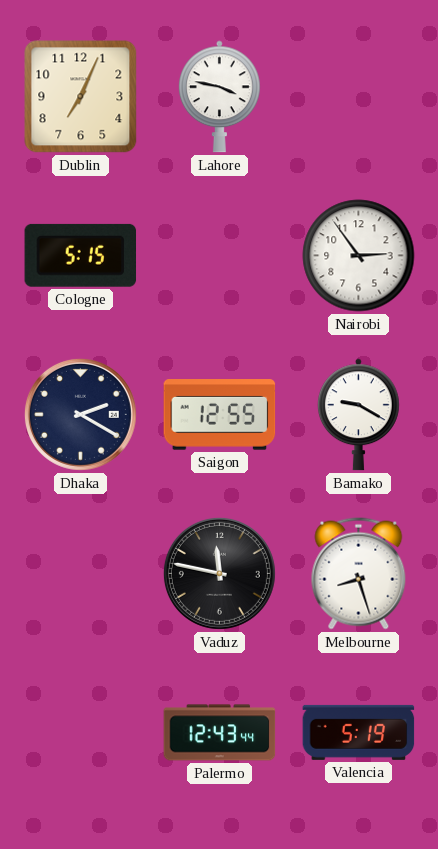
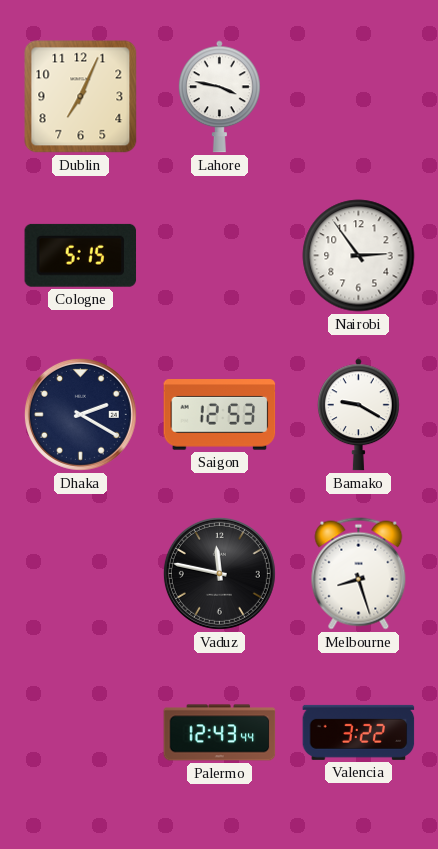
Saigon: 12:55 -> 12:53
Valencia: 5:19 -> 3:22
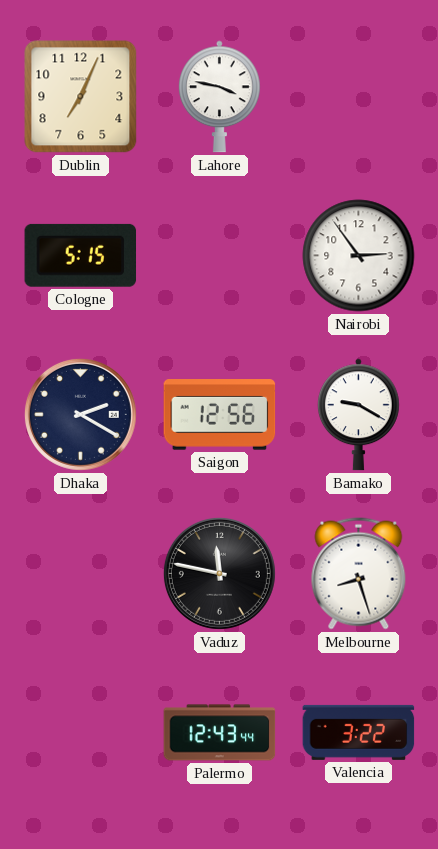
Saigon: 12:53 -> 12:56
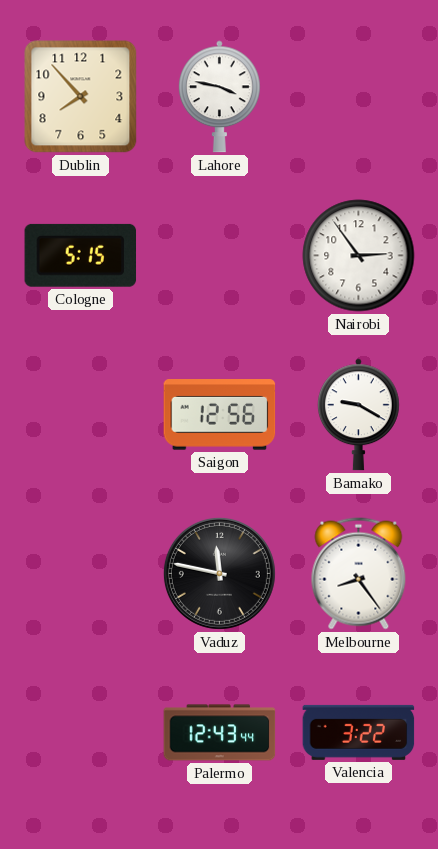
Dublin: 7:04 -> 7:53
Dhaka: 2:20 -> none
Melbourne: 8:27 -> 8:24
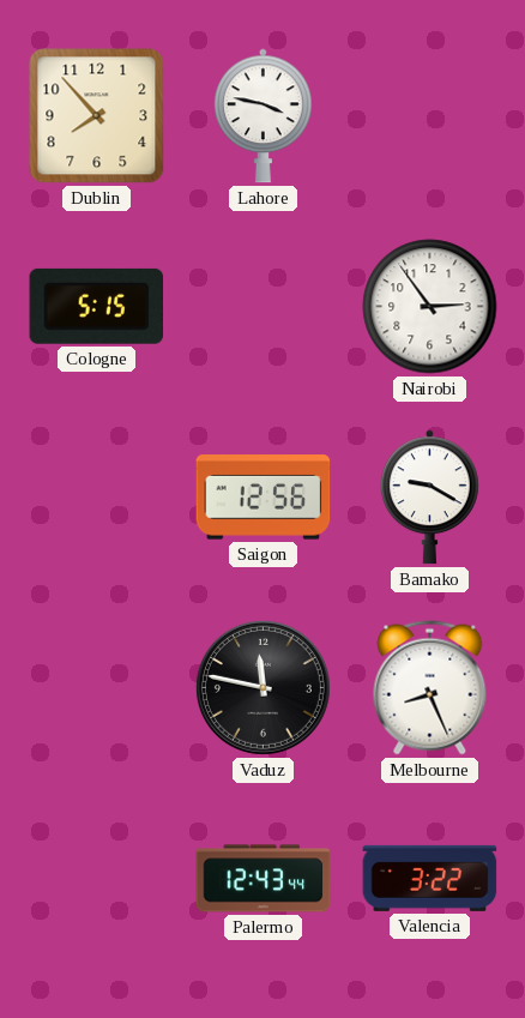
Melbourne: 8:24 -> 8:26
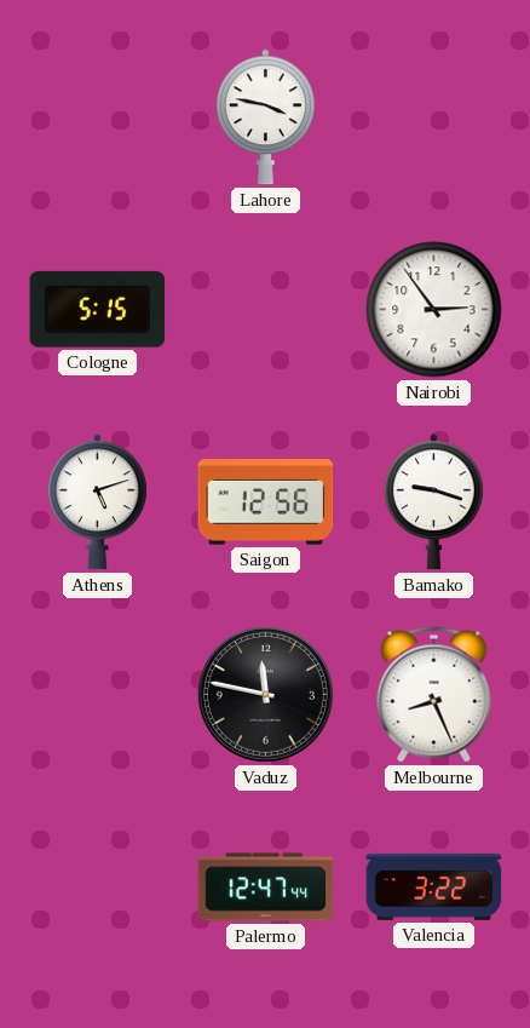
Dublin: 7:53 -> none
Athens: none -> 5:12
Bamako: 9:20 -> 9:18
Palermo: 12:43 -> 12:47
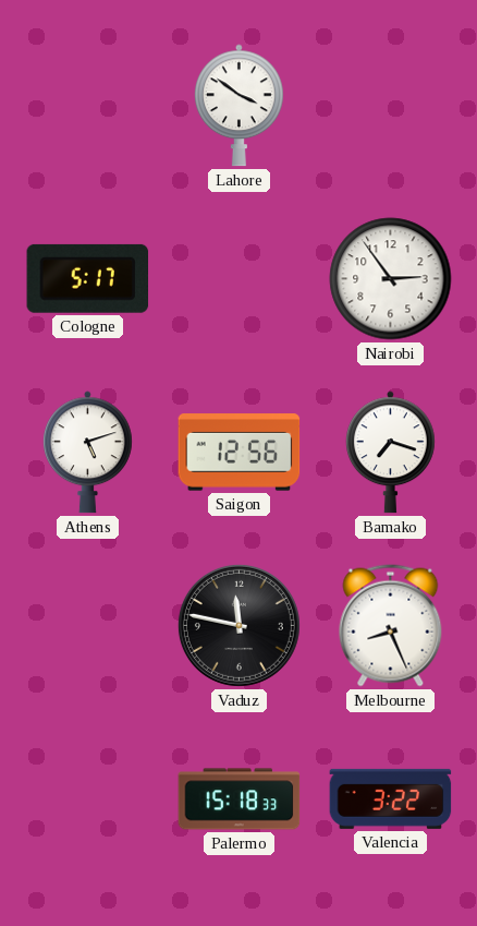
Lahore: 3:47 -> 3:51
Cologne: 5:15 -> 5:17
Bamako: 9:18 -> 7:18
Palermo: 12:47 -> 15:18
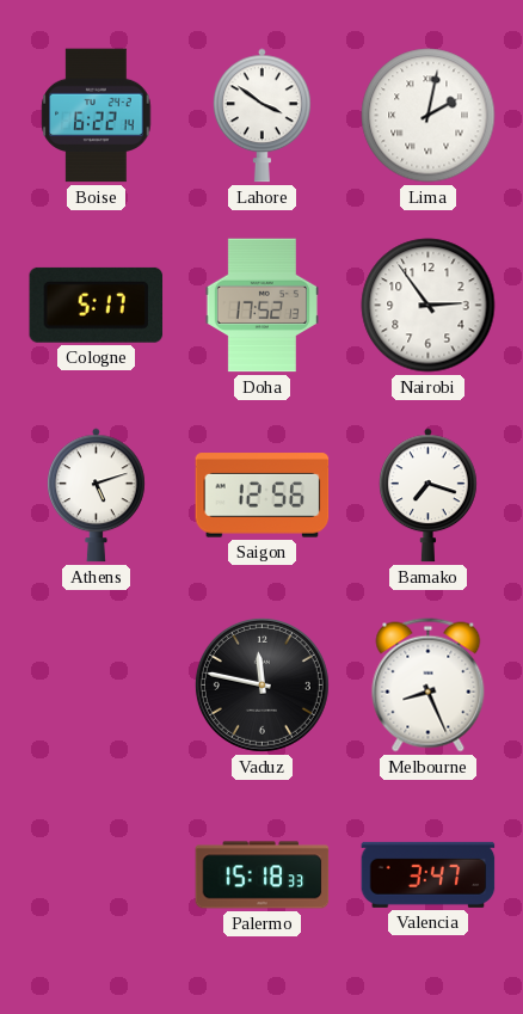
Boise: none -> 6:22
Lima: none -> 2:02
Doha: none -> 17:52
Valencia: 3:22 -> 3:47
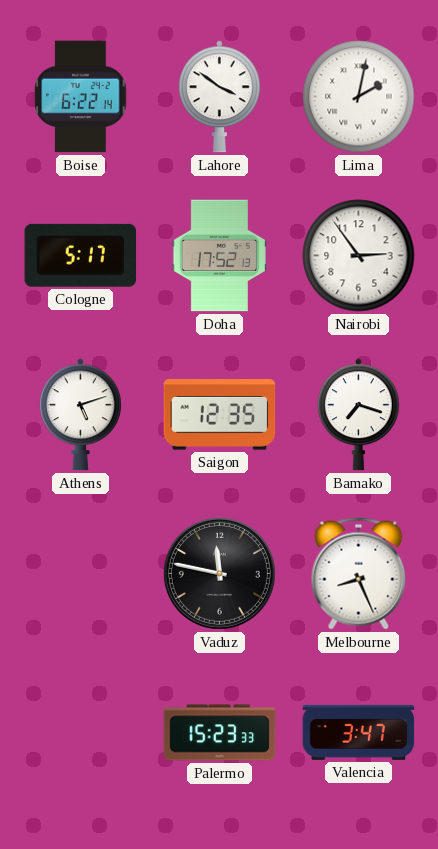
Saigon: 12:56 -> 12:35
Palermo: 15:18 -> 15:23
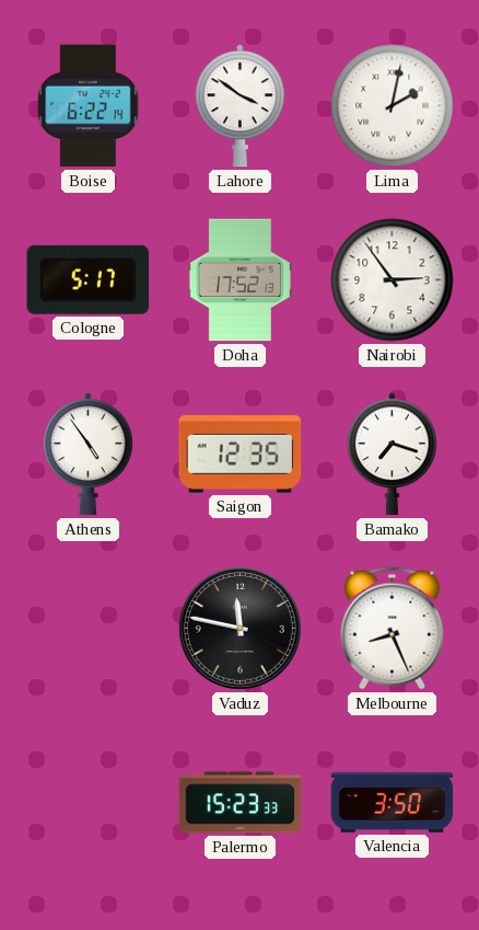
Athens: 5:12 -> 4:54
Valencia: 3:47 -> 3:50
